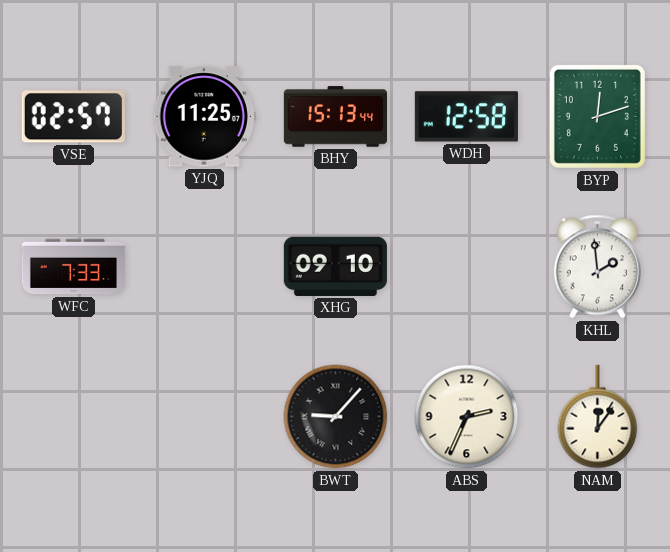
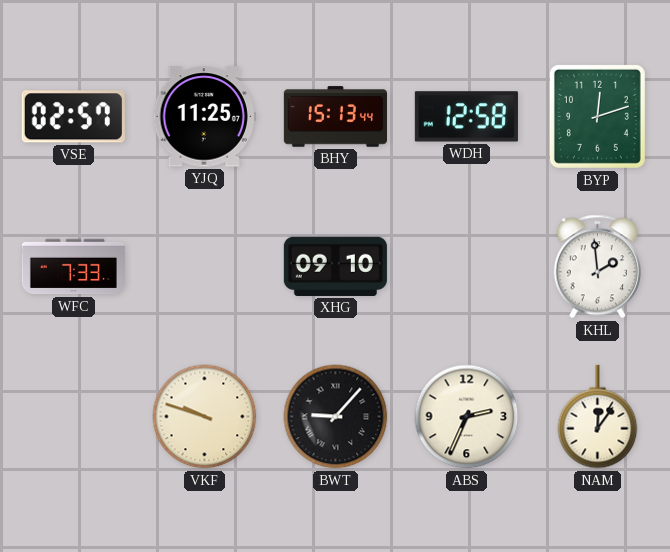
VKF: none -> 9:48
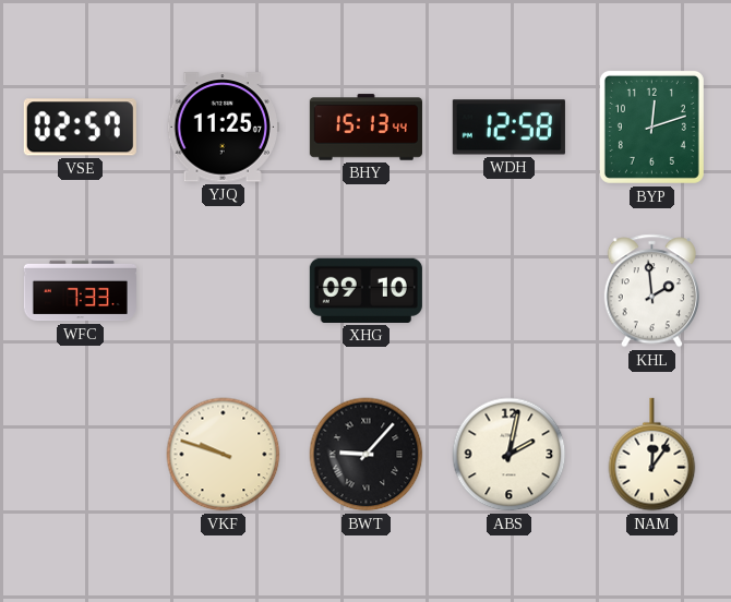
ABS: 2:34 -> 2:02
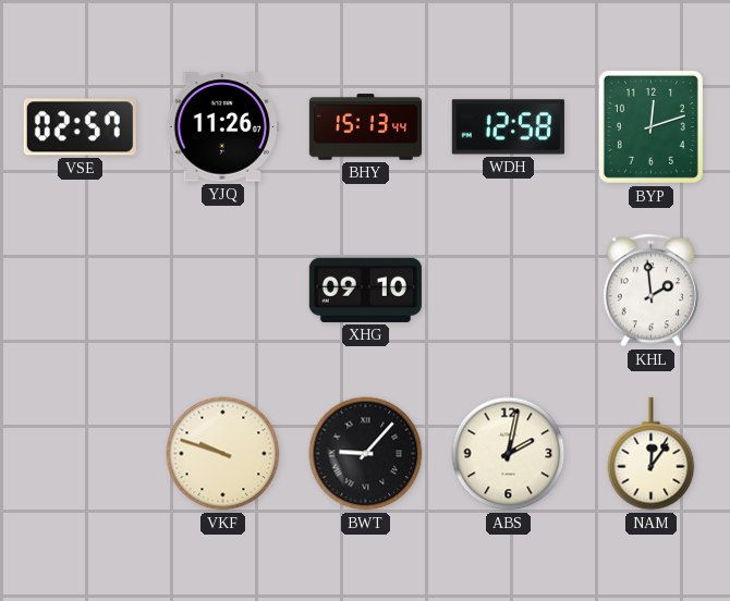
YJQ: 11:25 -> 11:26
WFC: 7:33 -> none
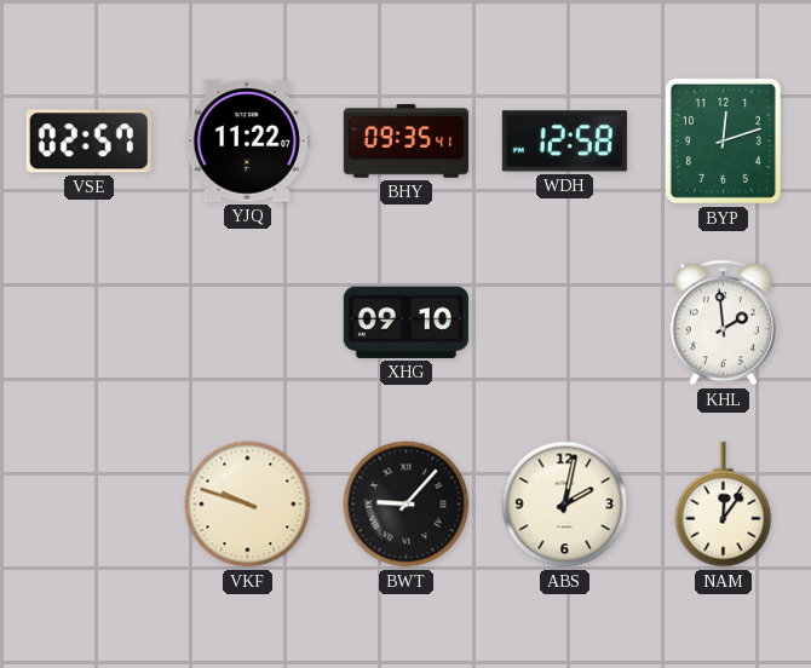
YJQ: 11:26 -> 11:22
BHY: 15:13 -> 09:35
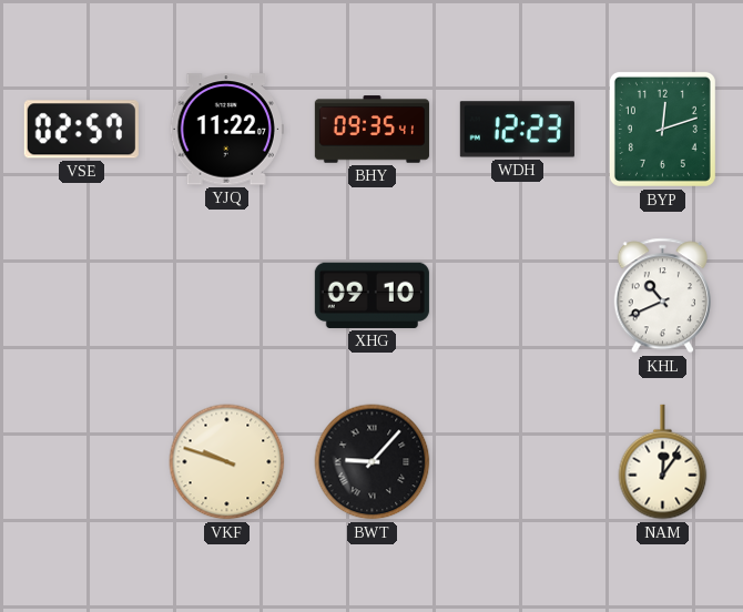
WDH: 12:58 -> 12:23
KHL: 1:59 -> 10:41
ABS: 2:02 -> none
